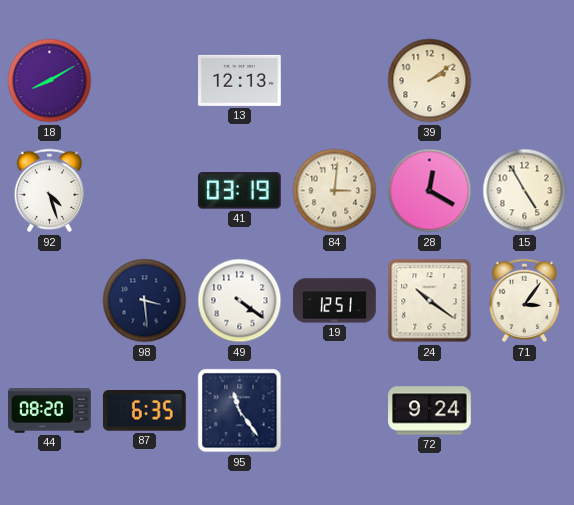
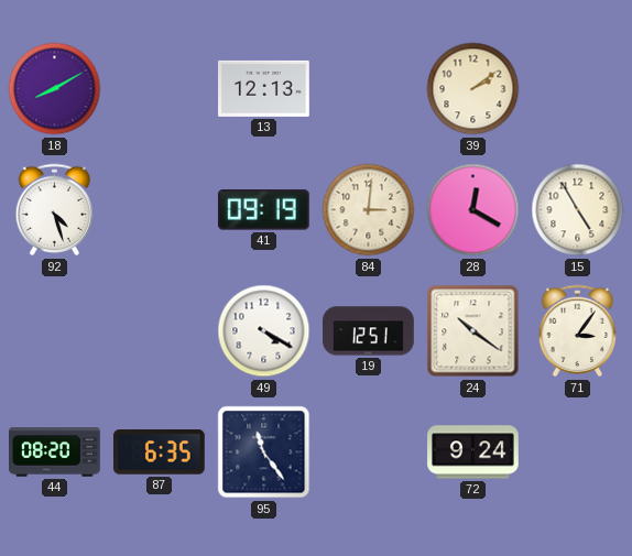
41: 03:19 -> 09:19
98: 3:29 -> none
49: 4:21 -> 4:20
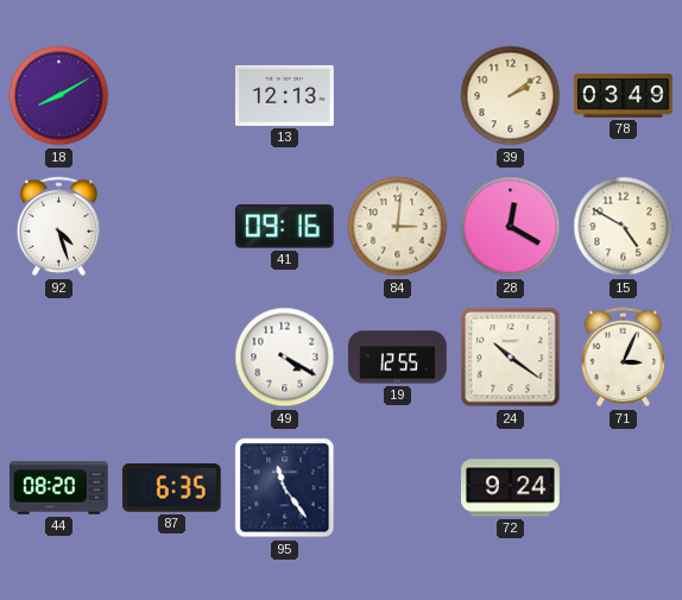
78: none -> 03:49
41: 09:19 -> 09:16
15: 4:55 -> 4:50
19: 12:51 -> 12:55
71: 3:06 -> 3:04
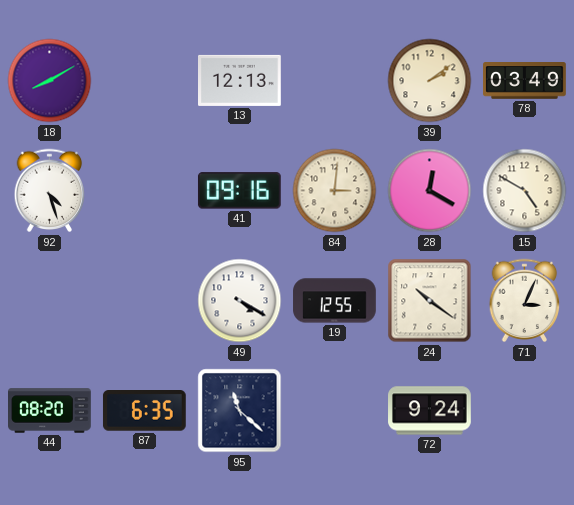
95: 11:24 -> 11:22
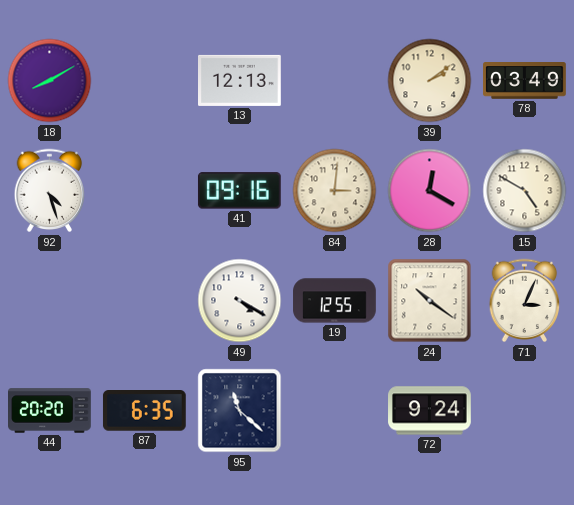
44: 08:20 -> 20:20
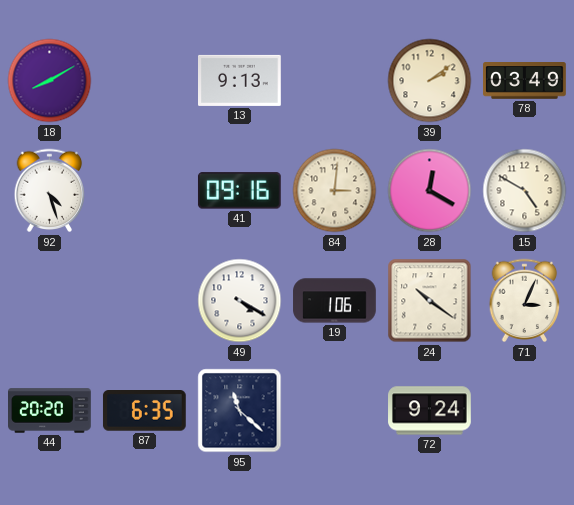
13: 12:13 -> 9:13
19: 12:55 -> 1:06
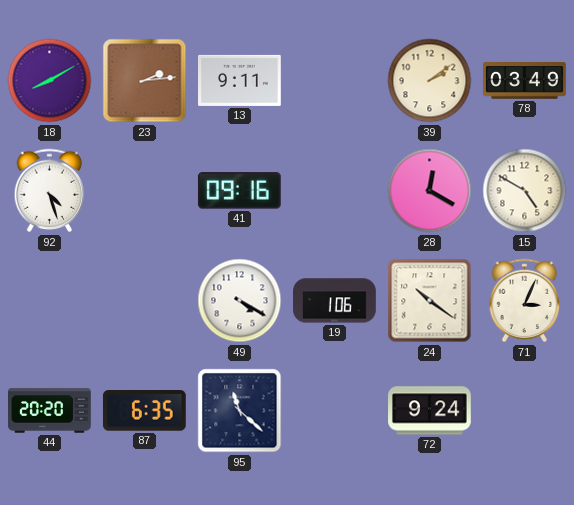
23: none -> 2:14
13: 9:13 -> 9:11
84: 3:01 -> none
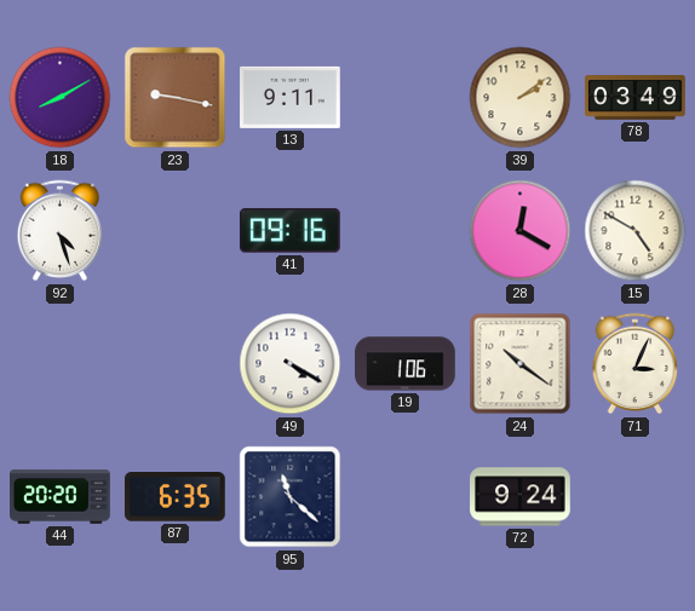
23: 2:14 -> 9:17
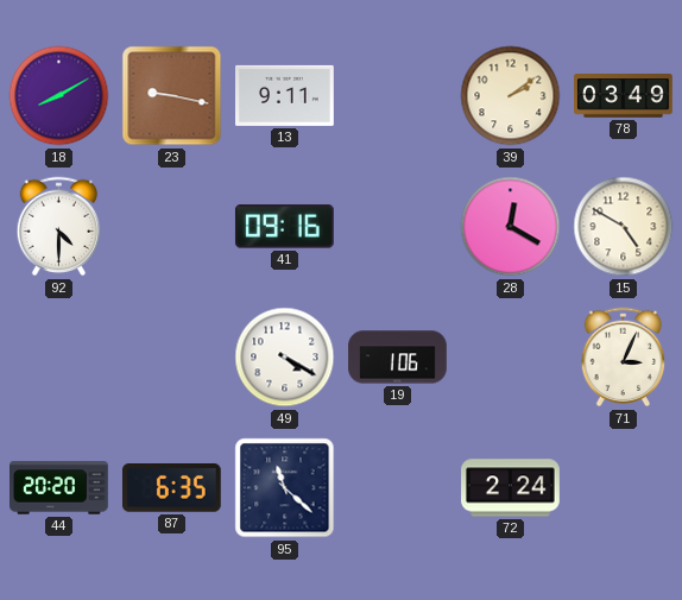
92: 4:27 -> 4:30
24: 10:21 -> none
72: 9:24 -> 2:24
